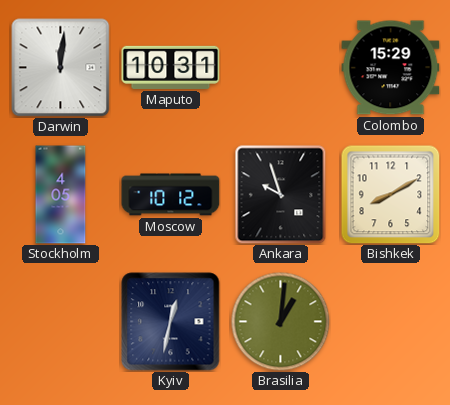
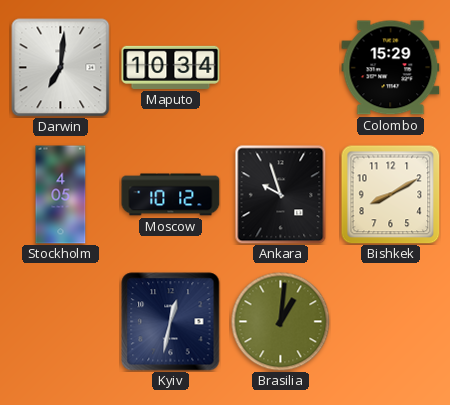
Darwin: 12:01 -> 7:01
Maputo: 10:31 -> 10:34
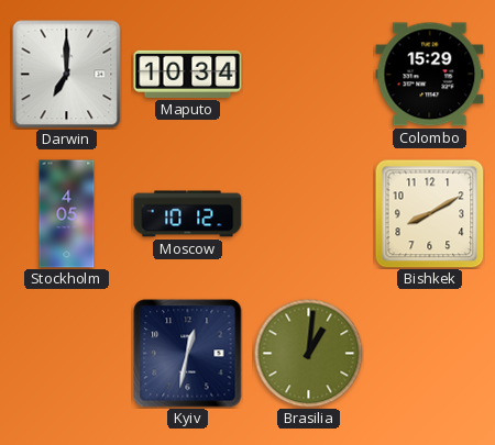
Darwin: 7:01 -> 7:00
Ankara: 9:57 -> none
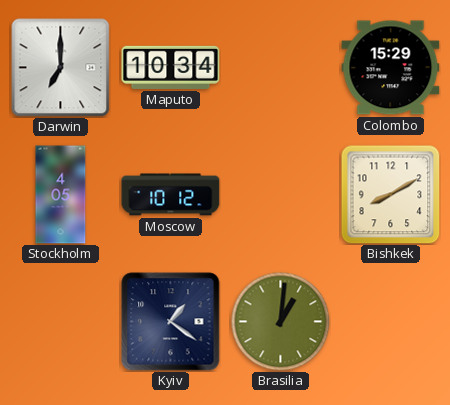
Kyiv: 12:32 -> 1:21
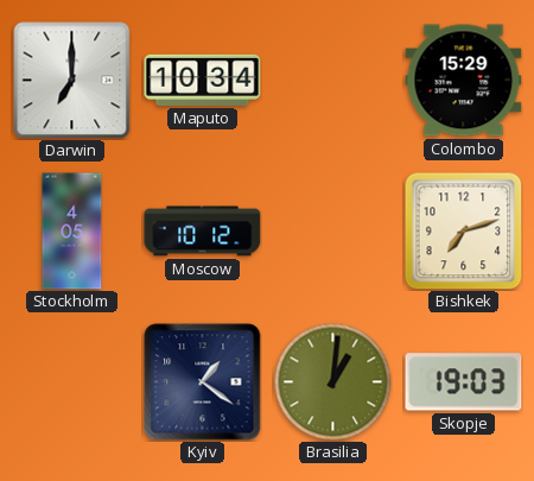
Bishkek: 8:10 -> 7:12
Skopje: none -> 19:03
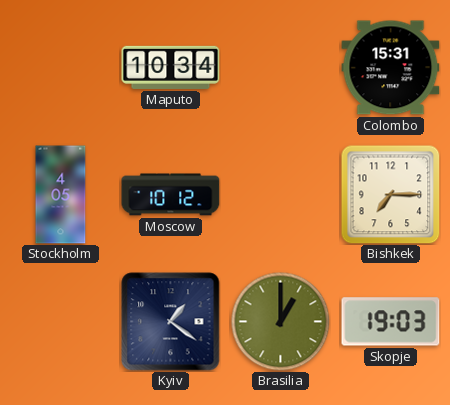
Darwin: 7:00 -> none
Colombo: 15:29 -> 15:31
Bishkek: 7:12 -> 7:15
Brasilia: 1:01 -> 1:00
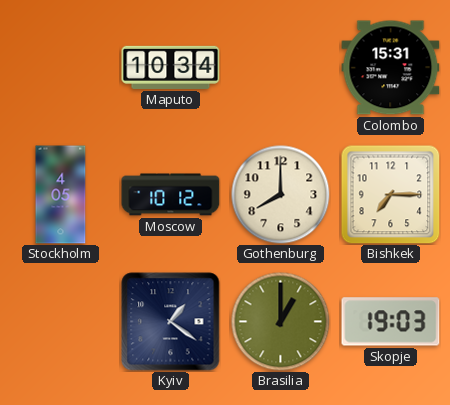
Gothenburg: none -> 8:00
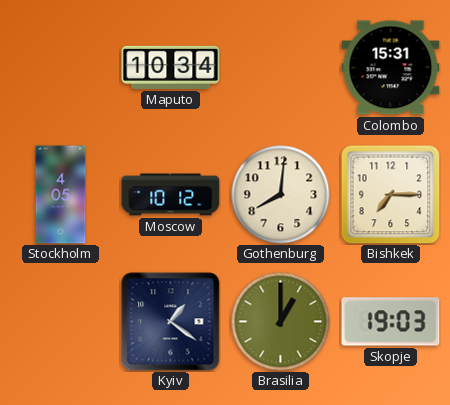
Gothenburg: 8:00 -> 8:01
